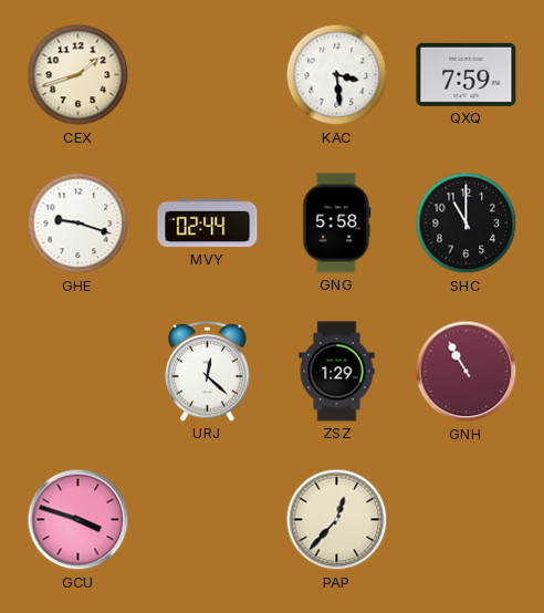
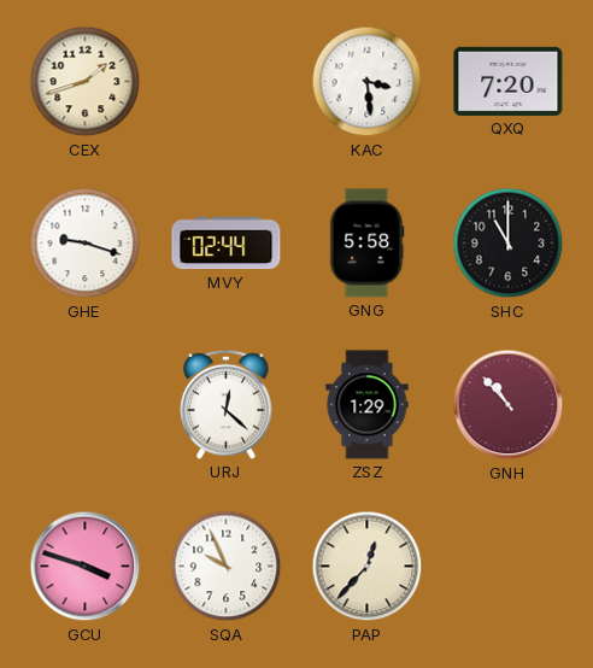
QXQ: 7:59 -> 7:20
GNH: 10:55 -> 10:53
SQA: none -> 9:56
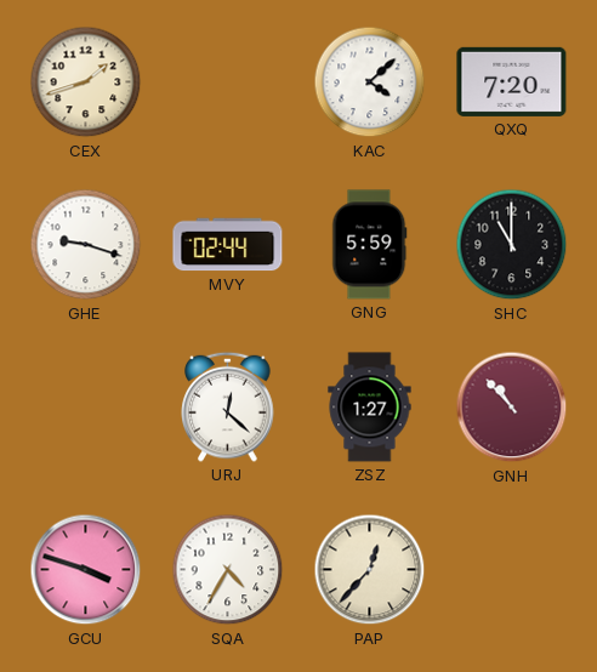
KAC: 3:29 -> 4:08
GNG: 5:58 -> 5:59
ZSZ: 1:29 -> 1:27
SQA: 9:56 -> 4:35
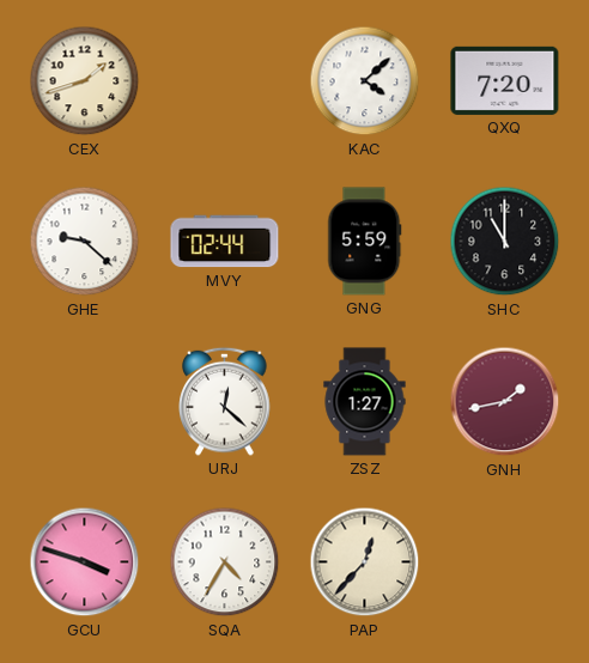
GHE: 9:18 -> 9:22
GNH: 10:53 -> 1:43
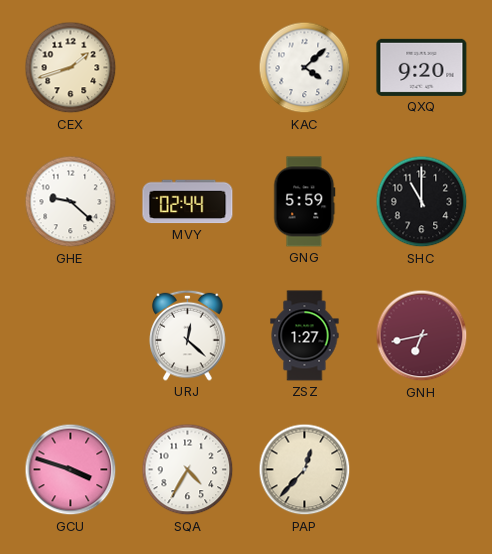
QXQ: 7:20 -> 9:20
GNH: 1:43 -> 6:43
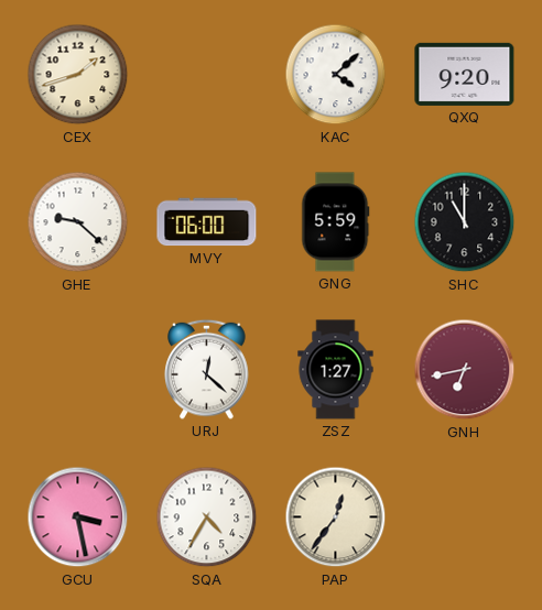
MVY: 02:44 -> 06:00
GCU: 3:48 -> 3:28
PAP: 12:37 -> 12:36
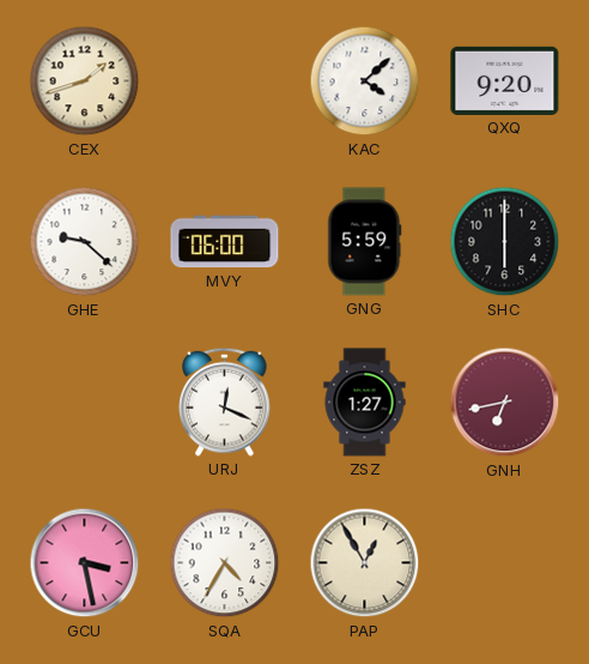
SHC: 11:00 -> 6:00
URJ: 12:22 -> 12:19
PAP: 12:36 -> 12:55
